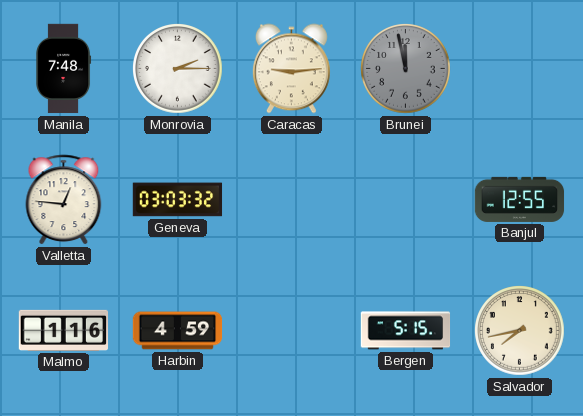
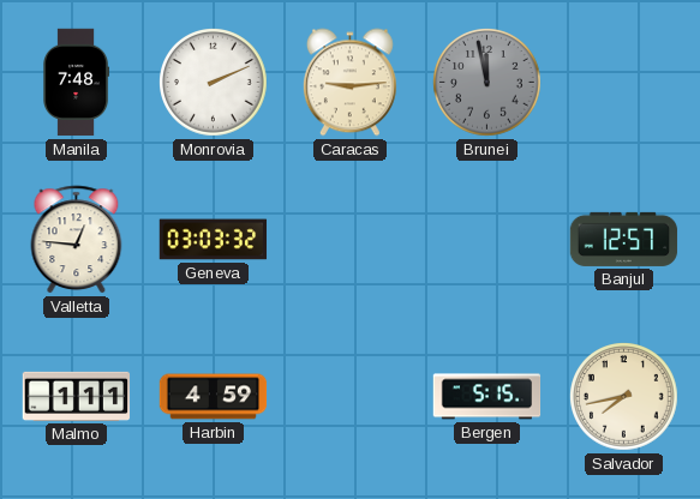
Monrovia: 2:15 -> 2:11
Banjul: 12:55 -> 12:57
Malmo: 1:16 -> 1:11
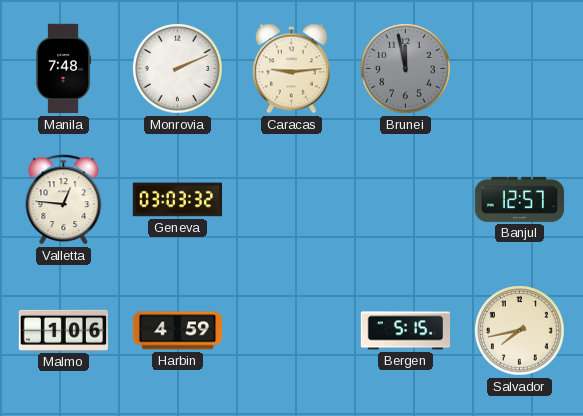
Malmo: 1:11 -> 1:06
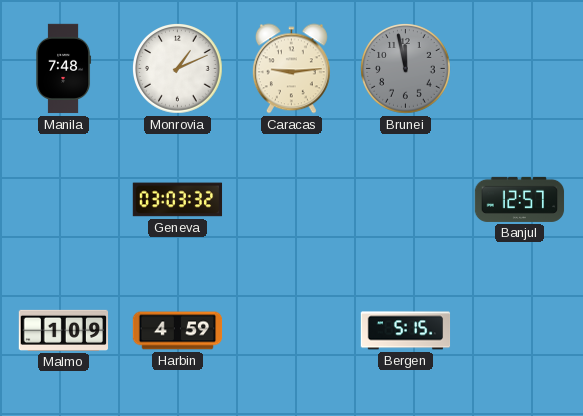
Monrovia: 2:11 -> 1:11
Valletta: 12:46 -> none
Malmo: 1:06 -> 1:09
Salvador: 7:43 -> none
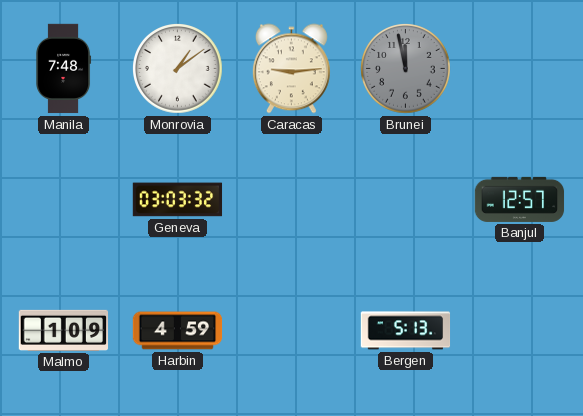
Monrovia: 1:11 -> 1:09
Bergen: 5:15 -> 5:13
